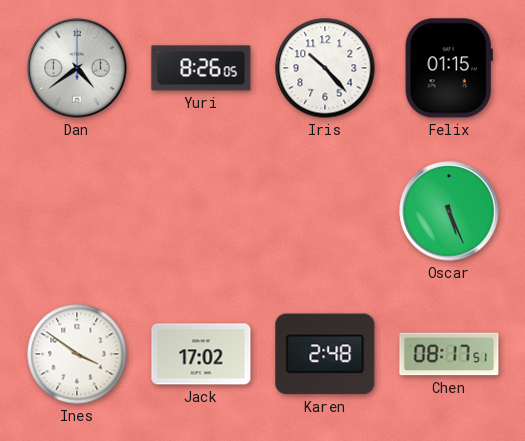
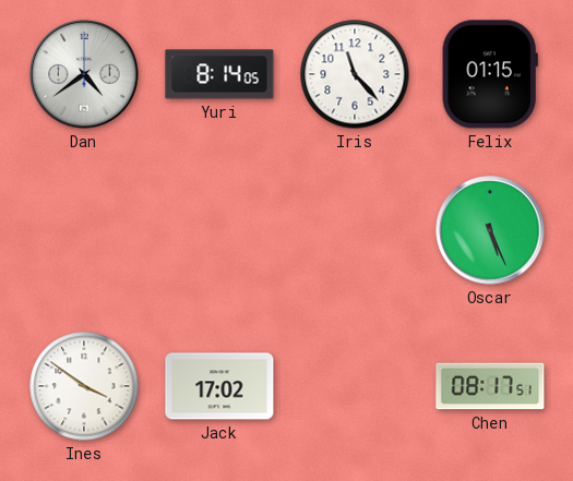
Yuri: 8:26 -> 8:14
Iris: 10:23 -> 11:23
Karen: 2:48 -> none
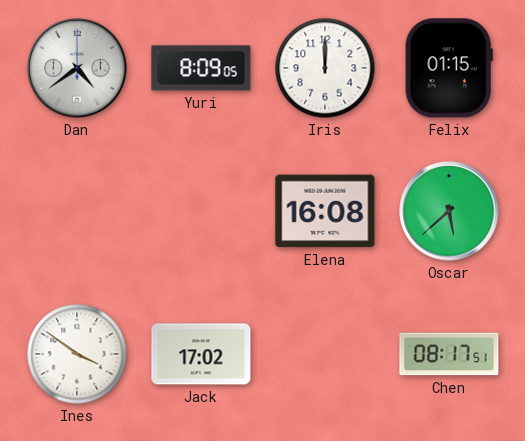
Yuri: 8:14 -> 8:09
Iris: 11:23 -> 12:00
Elena: none -> 16:08
Oscar: 5:26 -> 5:38
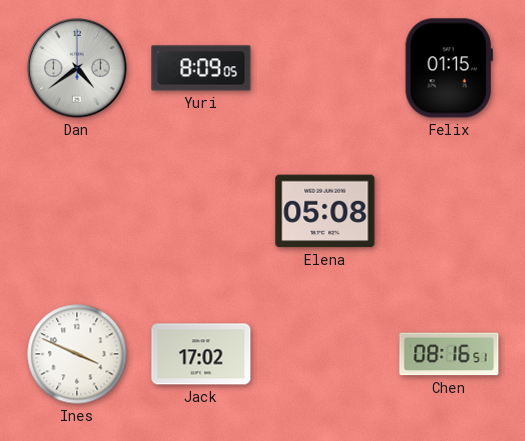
Iris: 12:00 -> none
Elena: 16:08 -> 05:08
Oscar: 5:38 -> none
Ines: 3:51 -> 3:49
Chen: 08:17 -> 08:16
